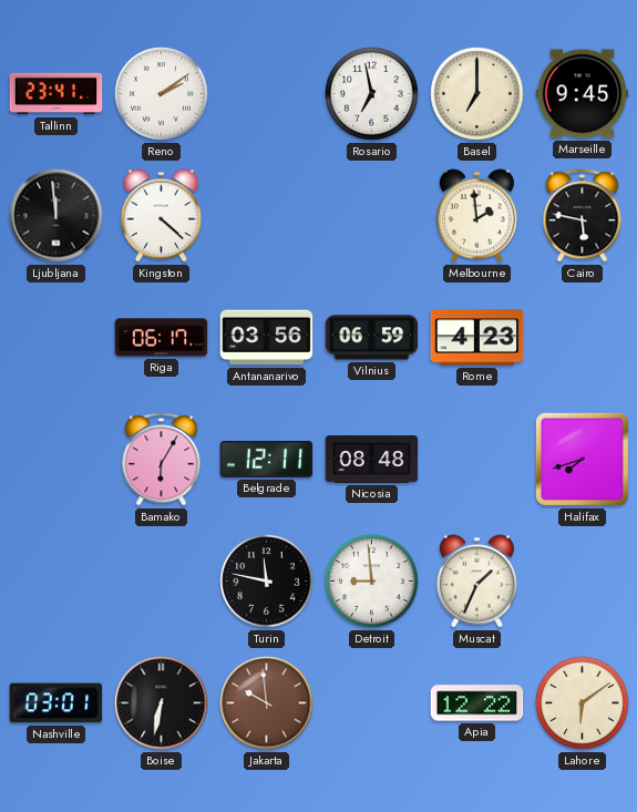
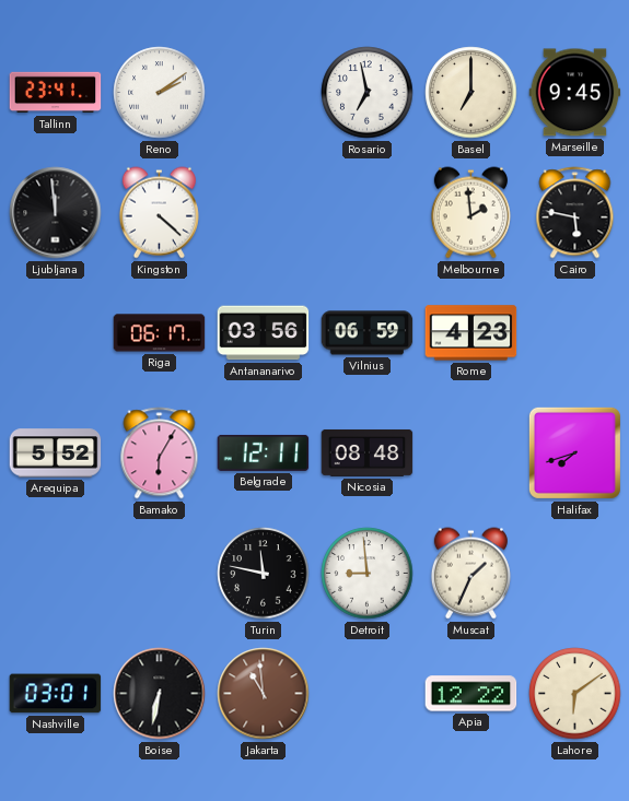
Arequipa: none -> 5:52
Jakarta: 9:59 -> 10:59
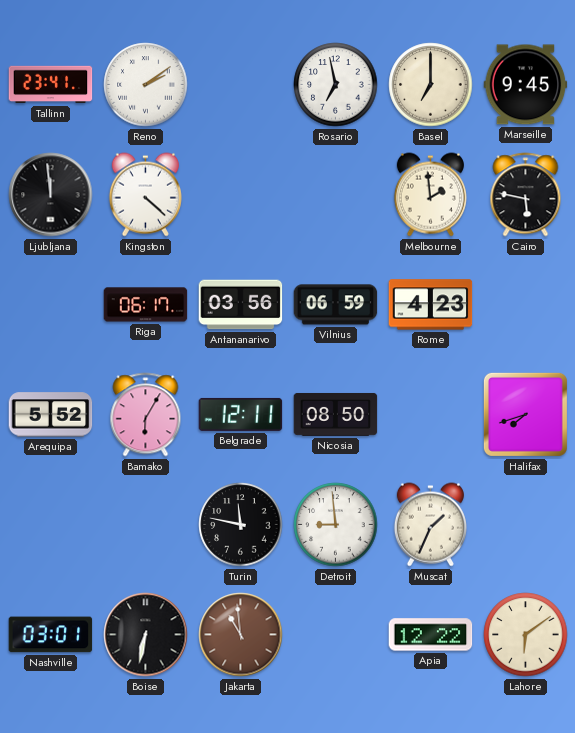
Nicosia: 08:48 -> 08:50
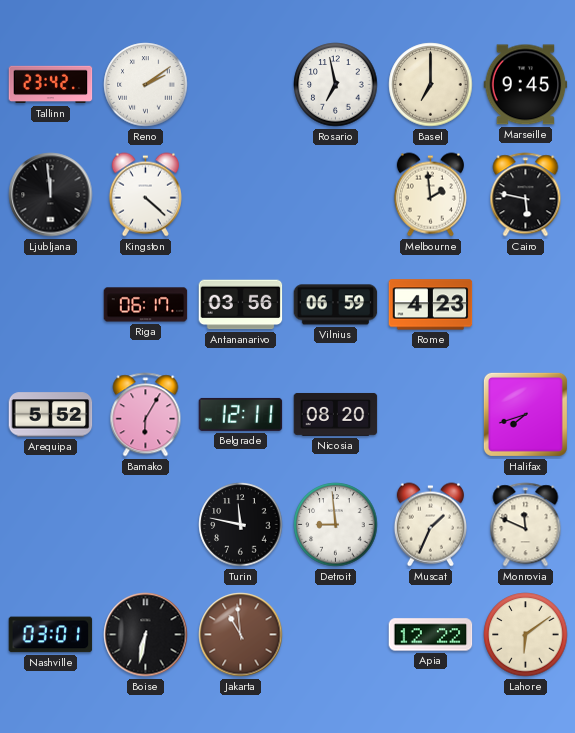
Tallinn: 23:41 -> 23:42
Nicosia: 08:50 -> 08:20
Monrovia: none -> 11:49
